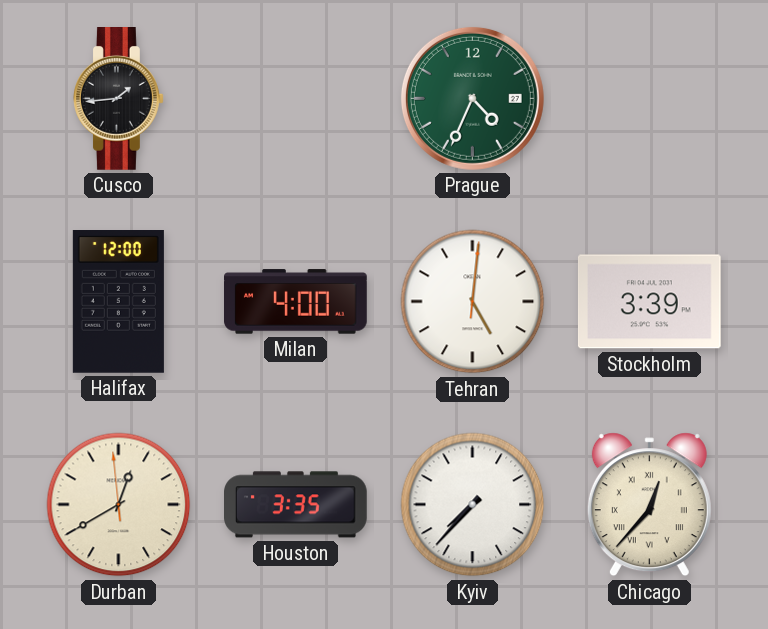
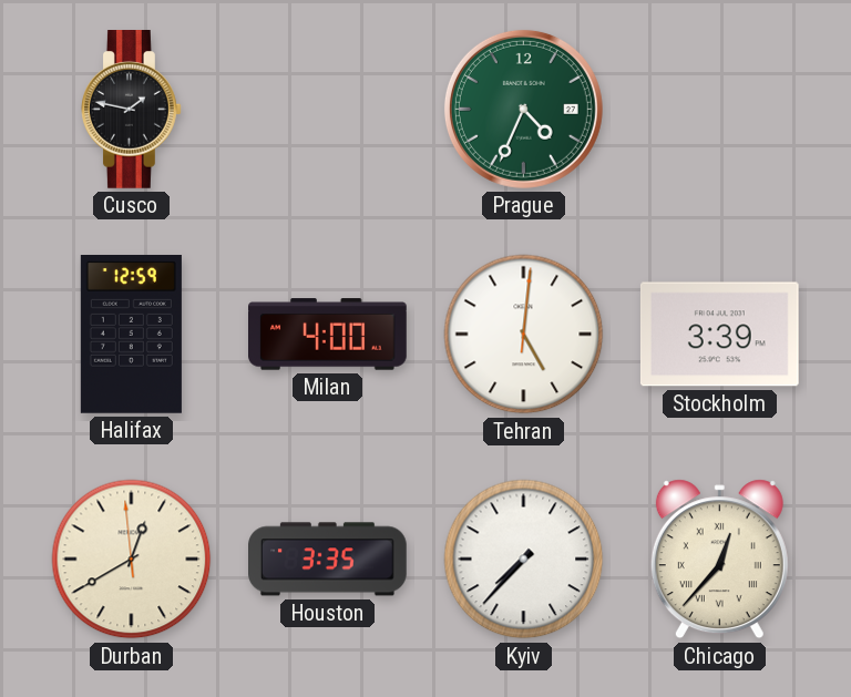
Cusco: 1:44 -> 1:47
Halifax: 12:00 -> 12:59
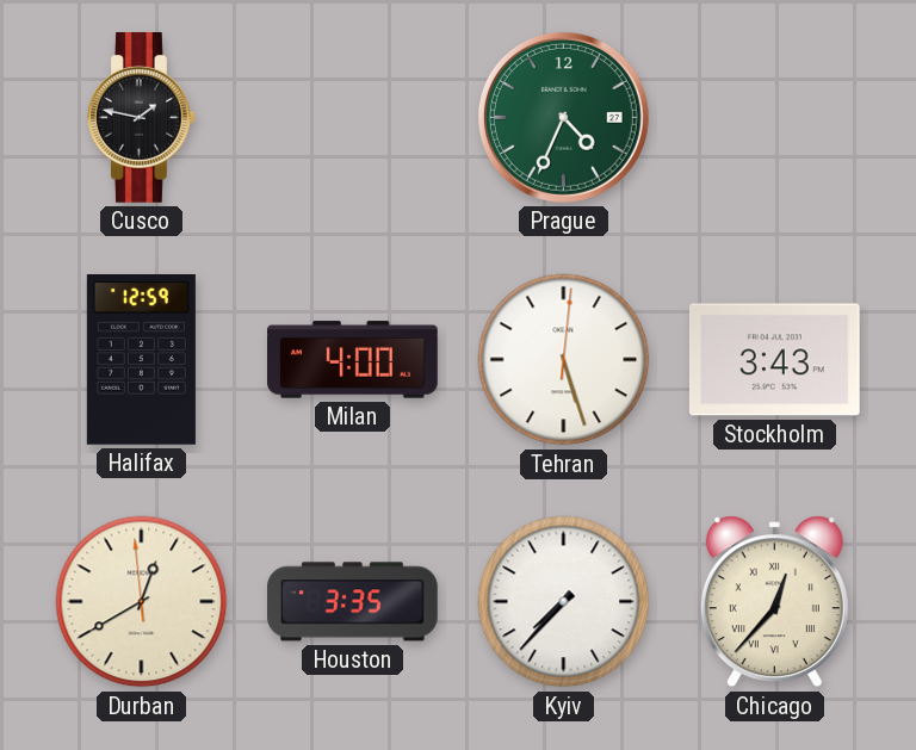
Tehran: 5:01 -> 5:27
Stockholm: 3:39 -> 3:43
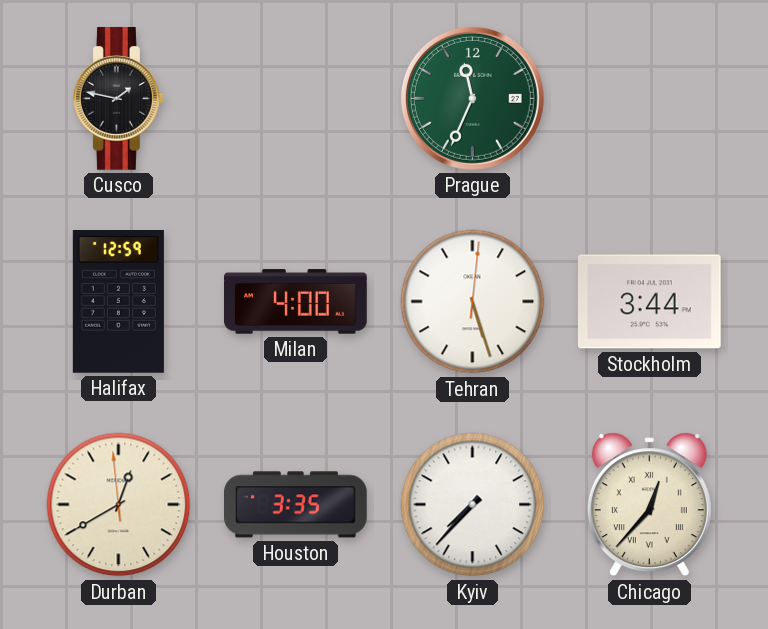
Prague: 4:34 -> 11:34
Stockholm: 3:43 -> 3:44
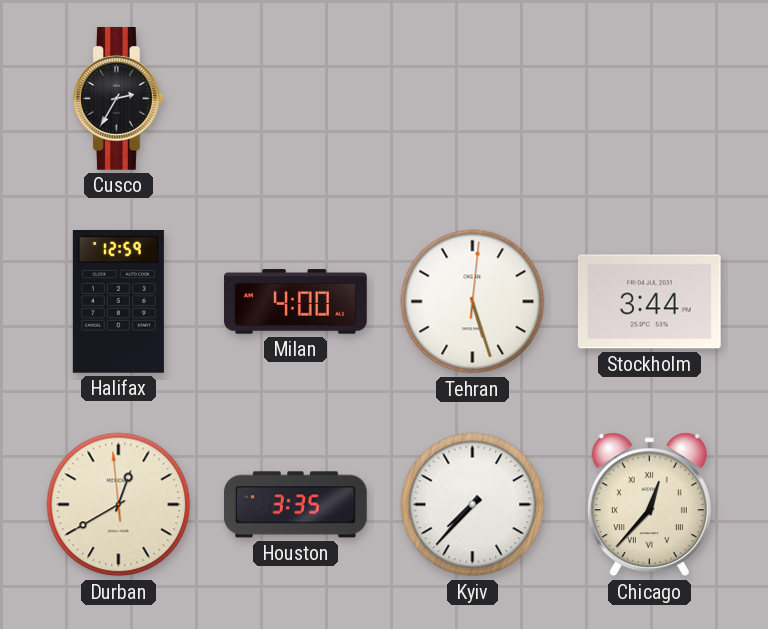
Cusco: 1:47 -> 2:35
Prague: 11:34 -> none
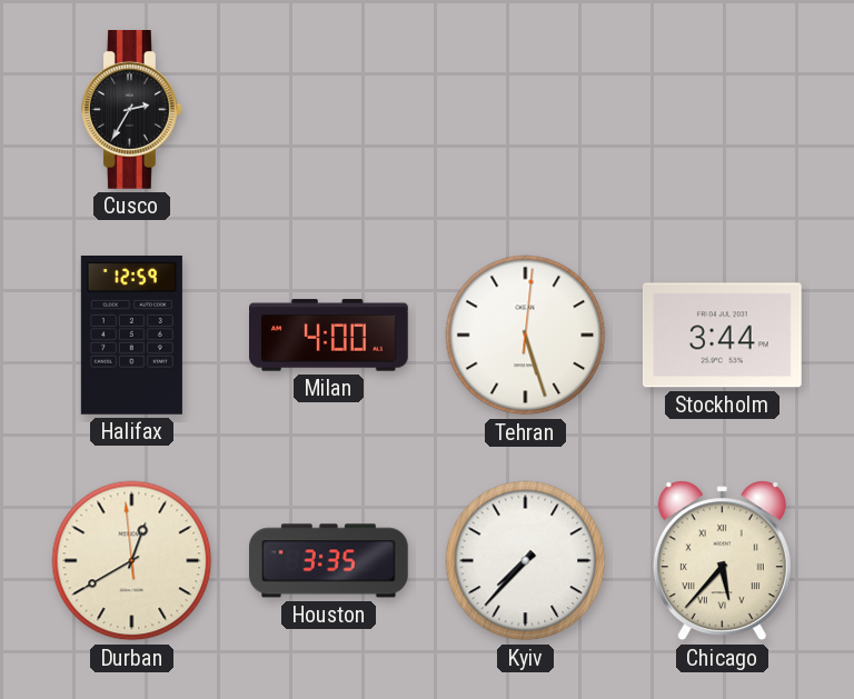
Chicago: 12:37 -> 5:37
